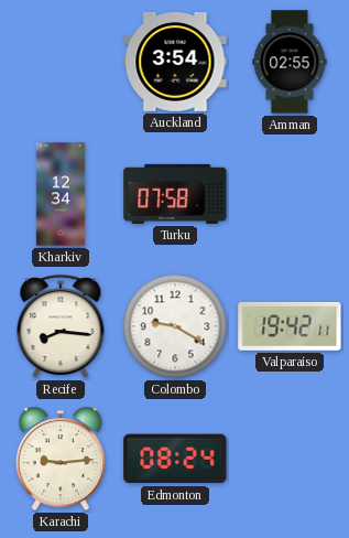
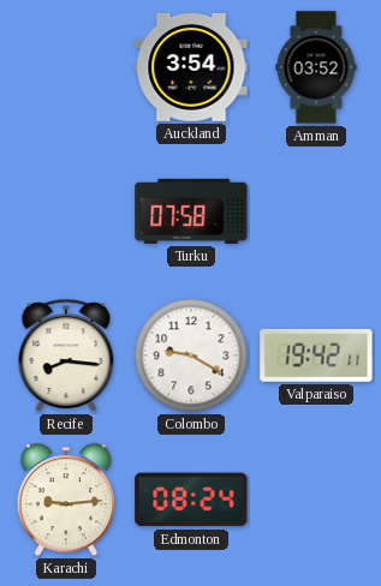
Amman: 02:55 -> 03:52
Kharkiv: 12:34 -> none
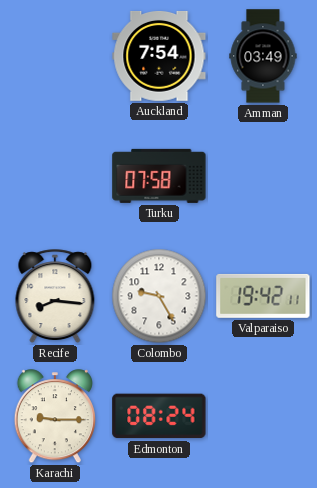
Auckland: 3:54 -> 7:54
Amman: 03:52 -> 03:49
Colombo: 9:20 -> 9:25
Karachi: 9:14 -> 9:15
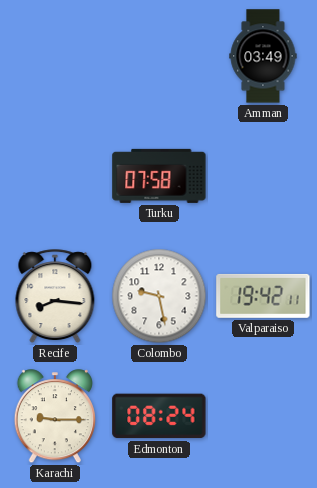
Auckland: 7:54 -> none
Colombo: 9:25 -> 9:28
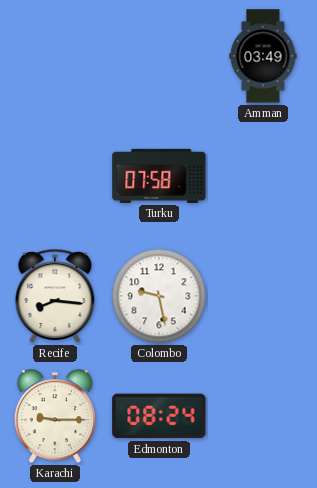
Valparaiso: 19:42 -> none
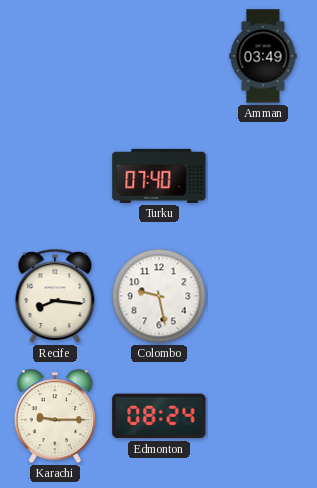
Turku: 07:58 -> 07:40
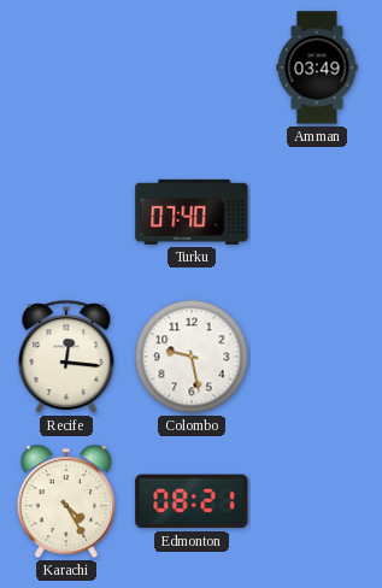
Recife: 8:16 -> 12:16
Karachi: 9:15 -> 4:25
Edmonton: 08:24 -> 08:21
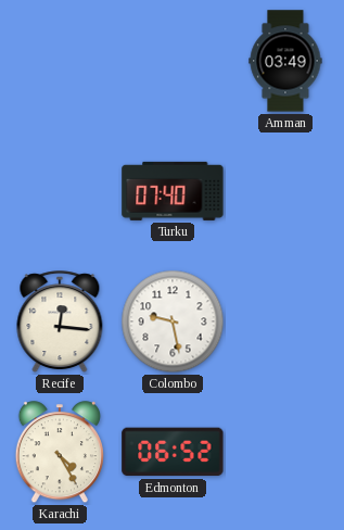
Edmonton: 08:21 -> 06:52
